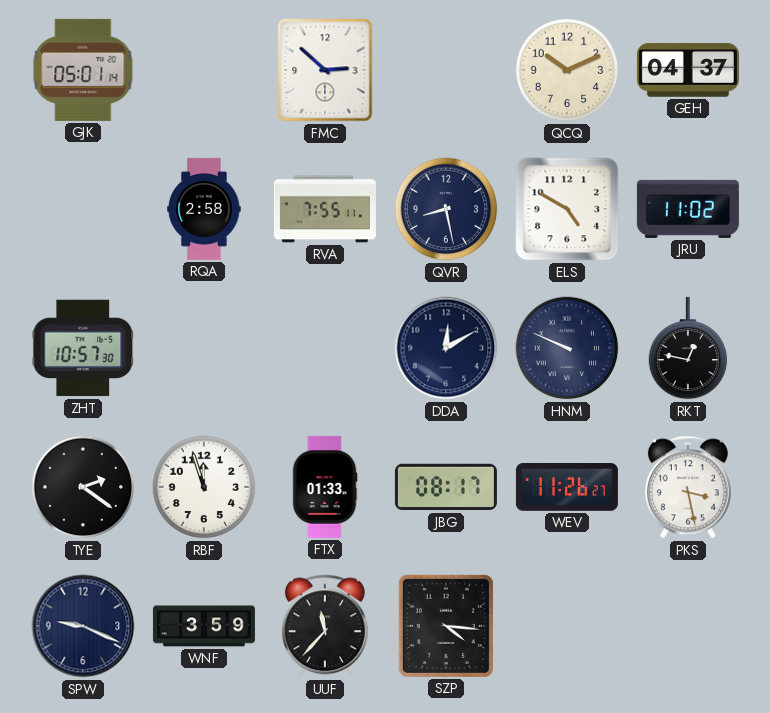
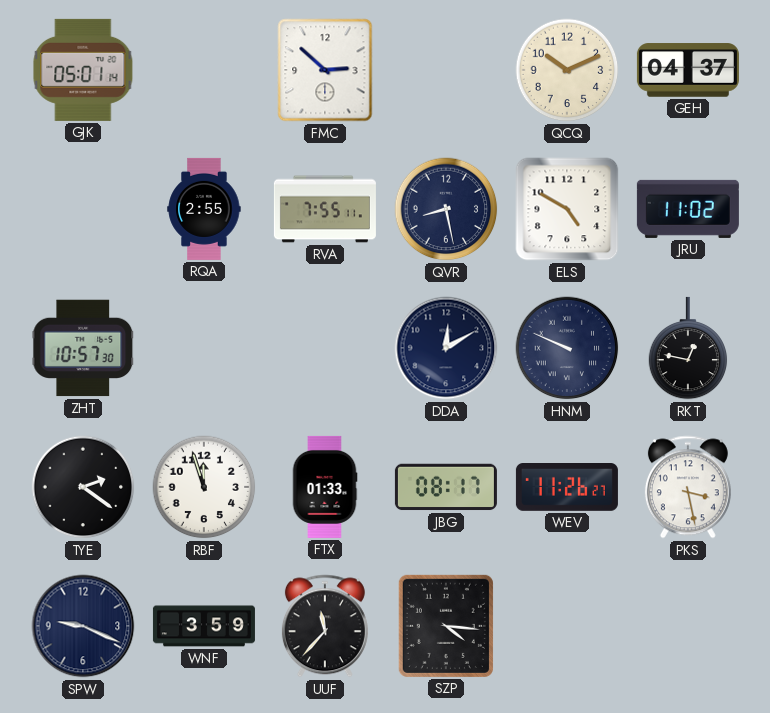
RQA: 2:58 -> 2:55
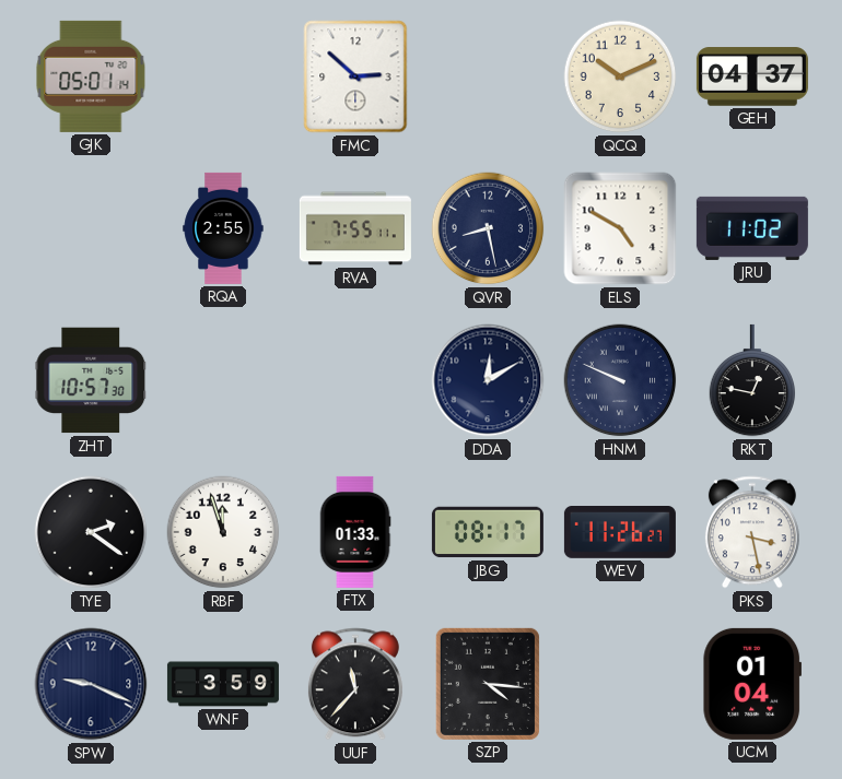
UCM: none -> 01:04
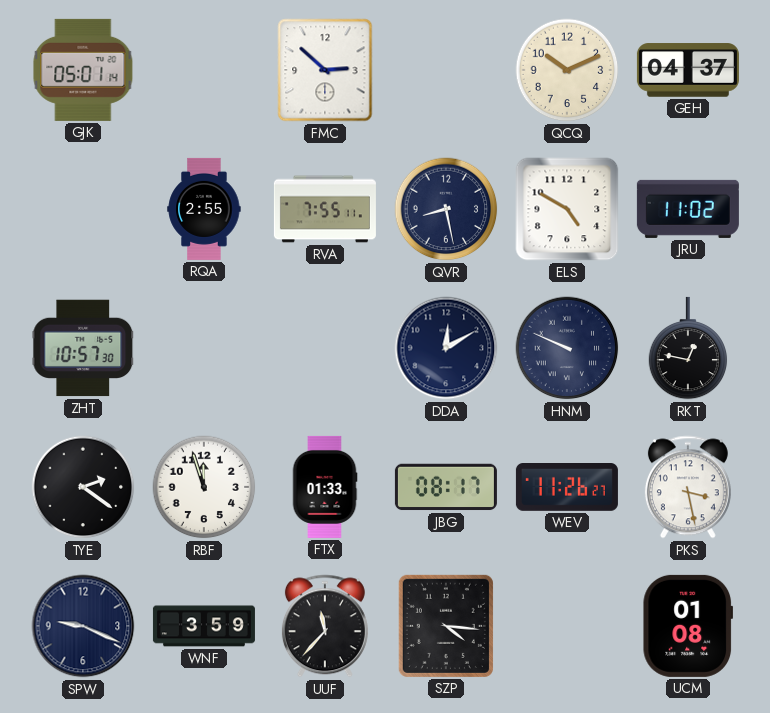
UCM: 01:04 -> 01:08
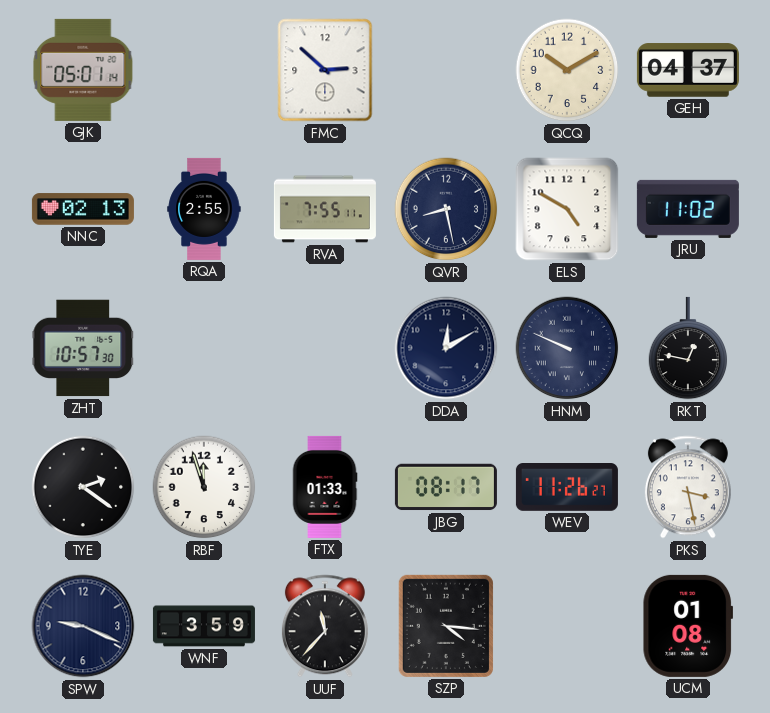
QCQ: 10:11 -> 10:10
NNC: none -> 02:13
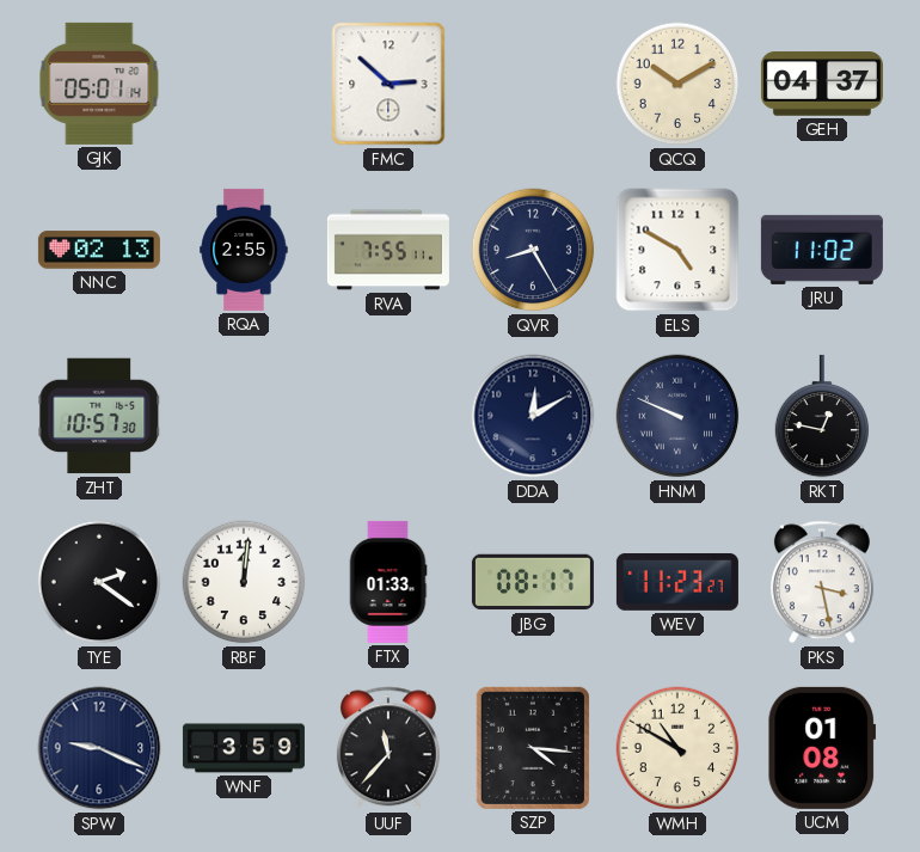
QVR: 8:28 -> 8:25
RBF: 11:57 -> 12:01
WEV: 11:26 -> 11:23
WMH: none -> 10:50
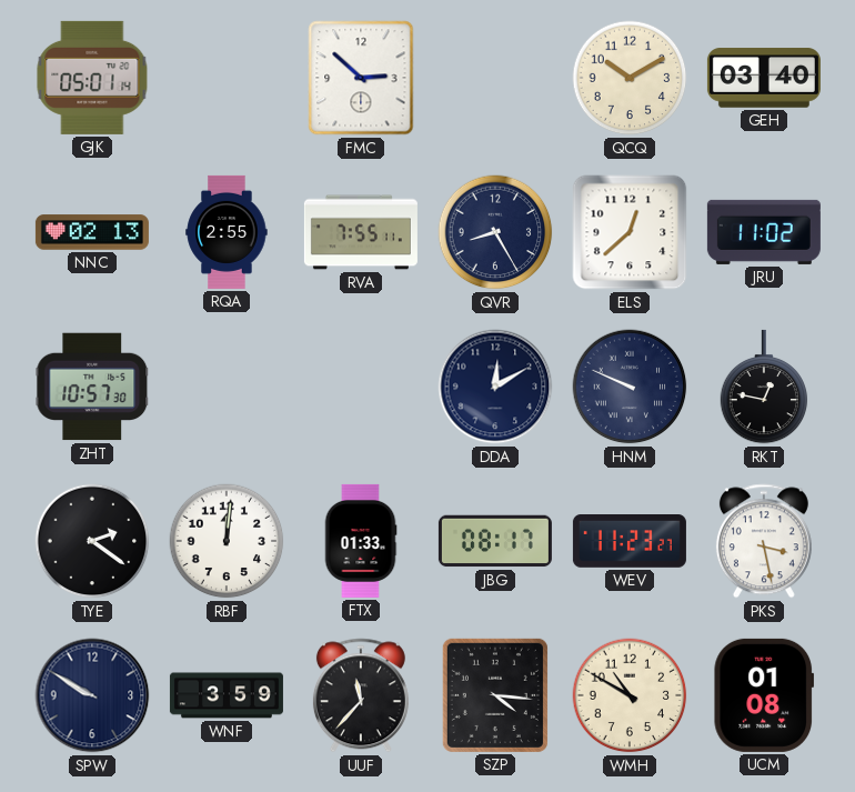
GEH: 04:37 -> 03:40
ELS: 4:50 -> 12:38
SPW: 9:19 -> 9:50
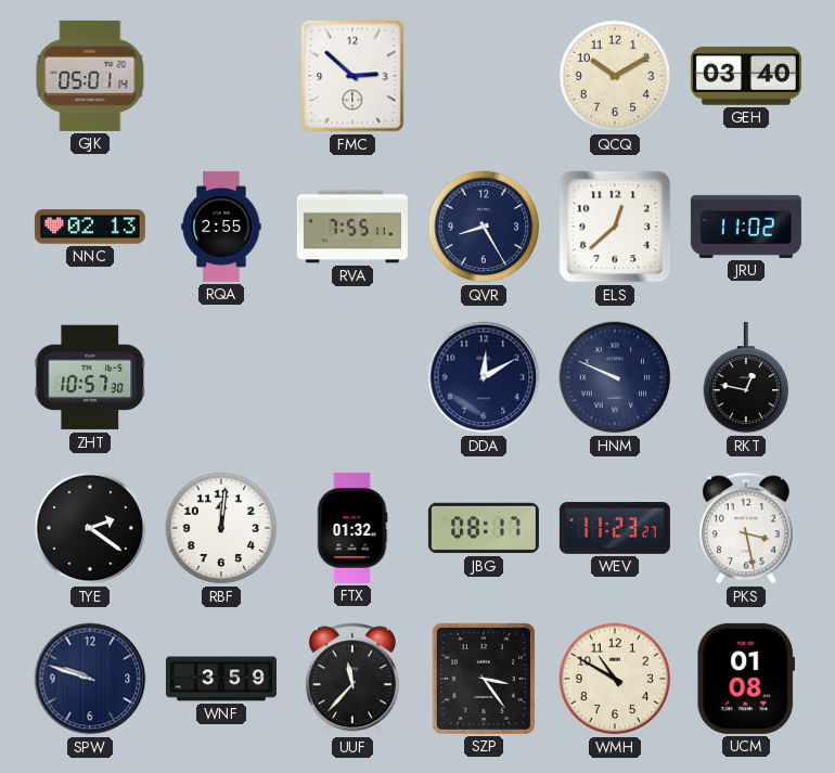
FTX: 01:33 -> 01:32
SPW: 9:50 -> 9:48
SZP: 4:16 -> 3:24
